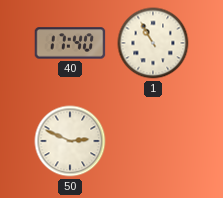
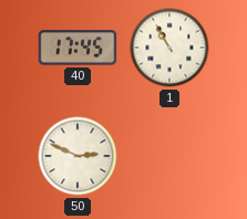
40: 17:40 -> 17:45
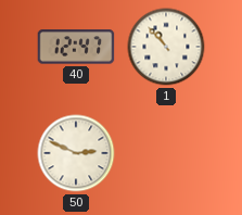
40: 17:45 -> 12:47
1: 10:55 -> 10:53
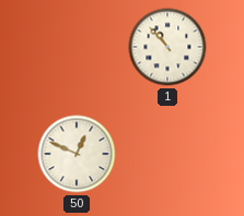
40: 12:47 -> none
50: 2:49 -> 12:49
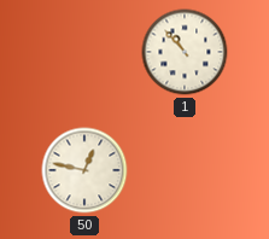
50: 12:49 -> 12:47
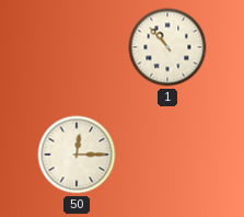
50: 12:47 -> 12:15
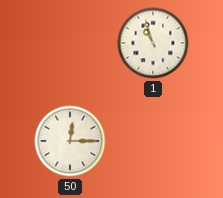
1: 10:53 -> 10:57
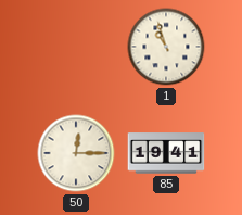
85: none -> 19:41
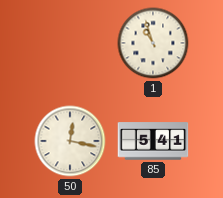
50: 12:15 -> 12:17
85: 19:41 -> 5:41
